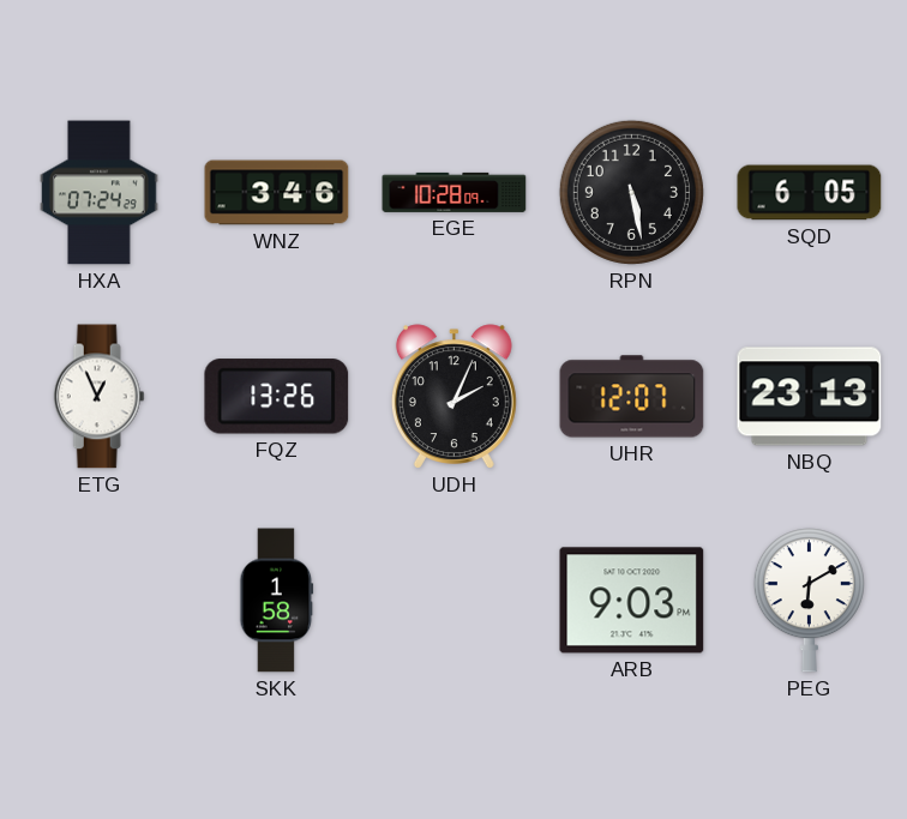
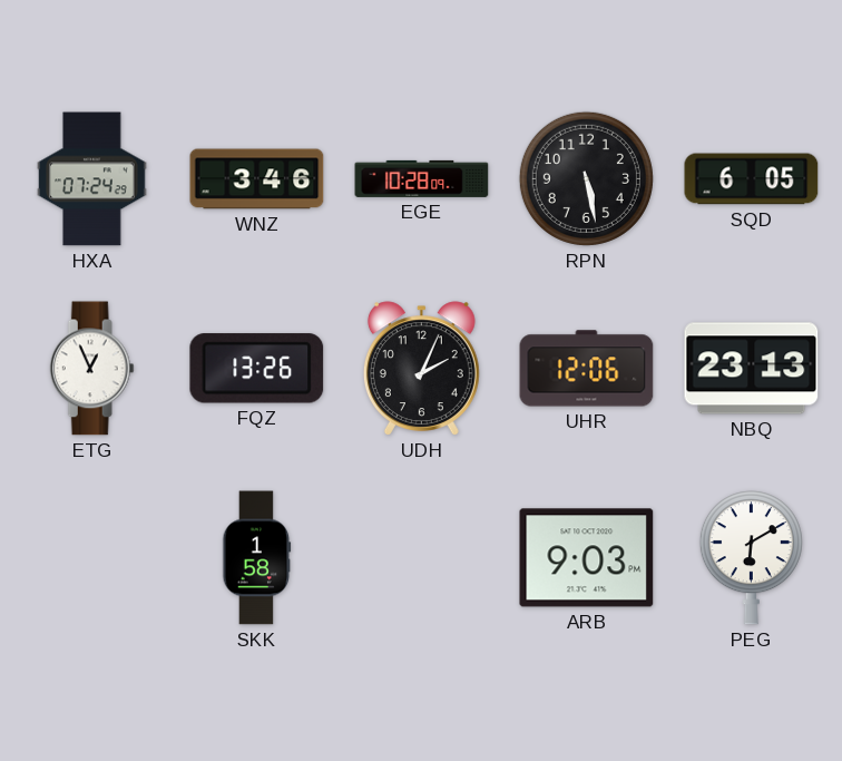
UHR: 12:07 -> 12:06
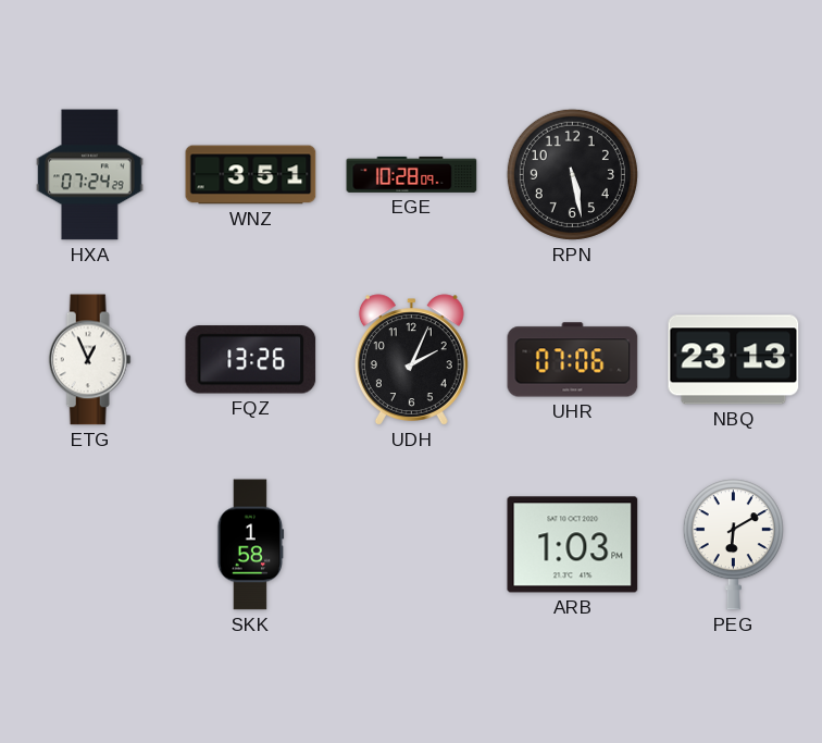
WNZ: 3:46 -> 3:51
SQD: 6:05 -> none
UHR: 12:06 -> 07:06
ARB: 9:03 -> 1:03
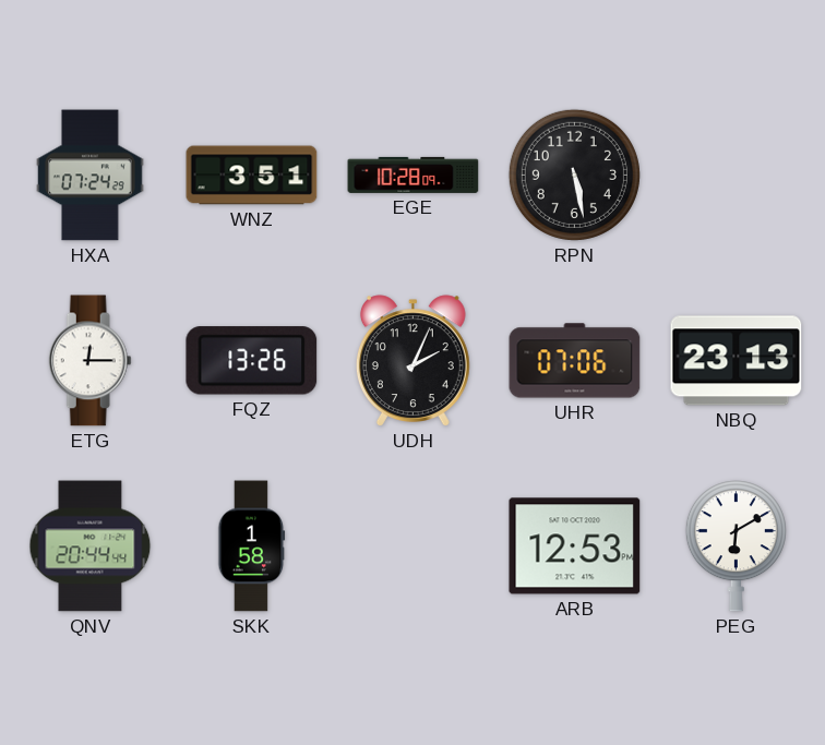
ETG: 12:56 -> 12:15
QNV: none -> 20:44
ARB: 1:03 -> 12:53
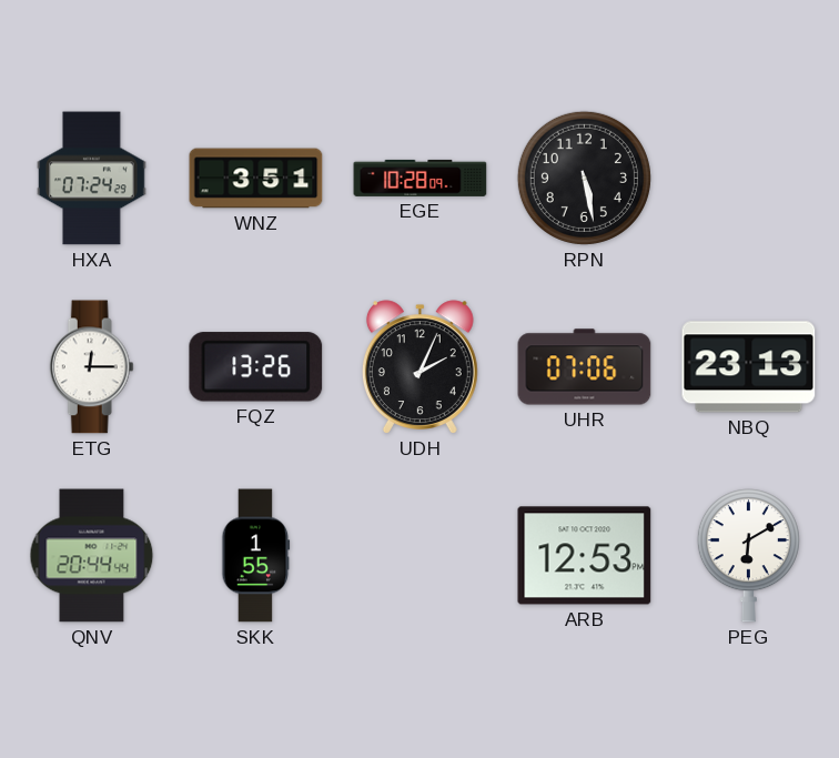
SKK: 1:58 -> 1:55
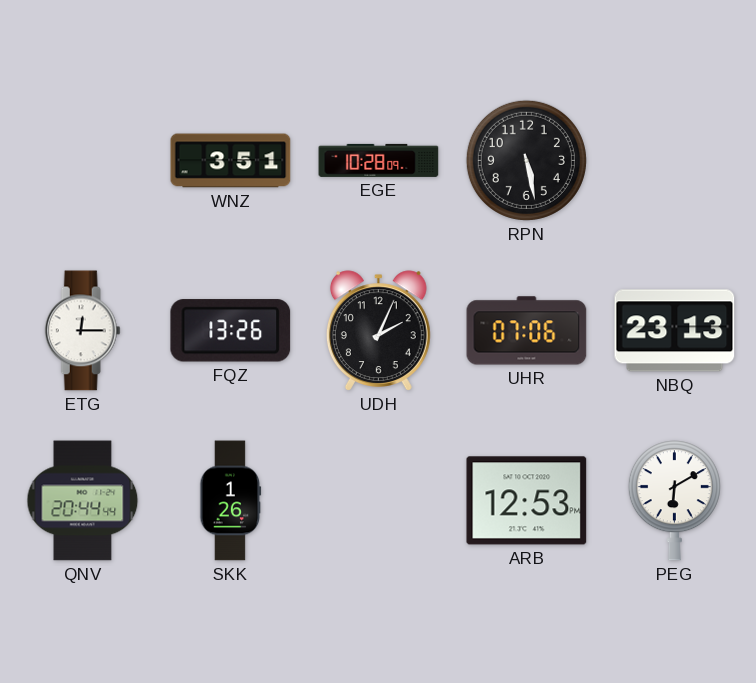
HXA: 07:24 -> none
SKK: 1:55 -> 1:26
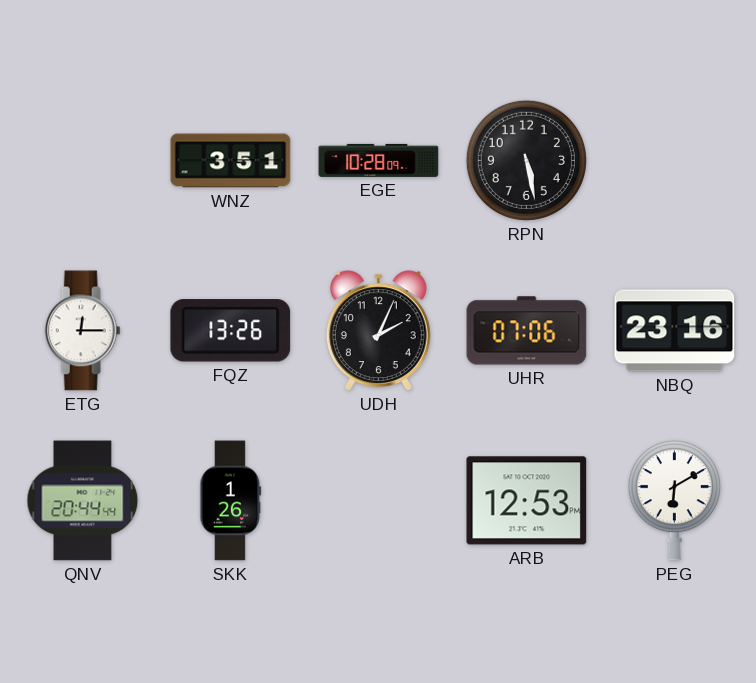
NBQ: 23:13 -> 23:16
